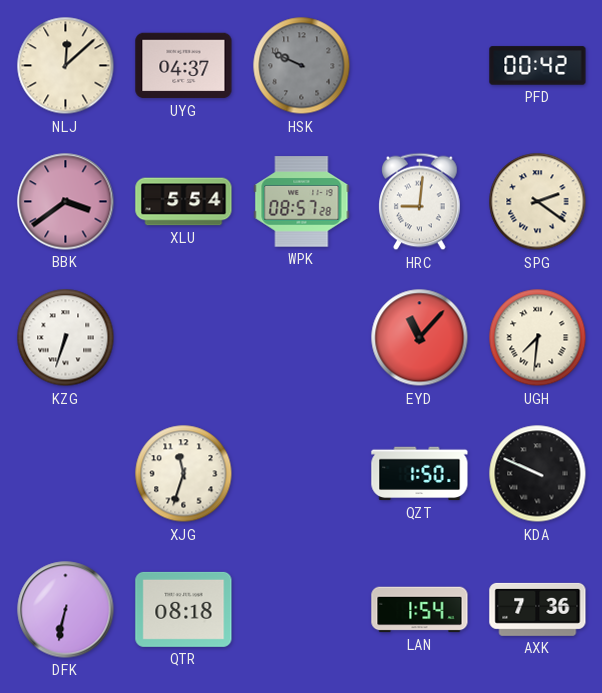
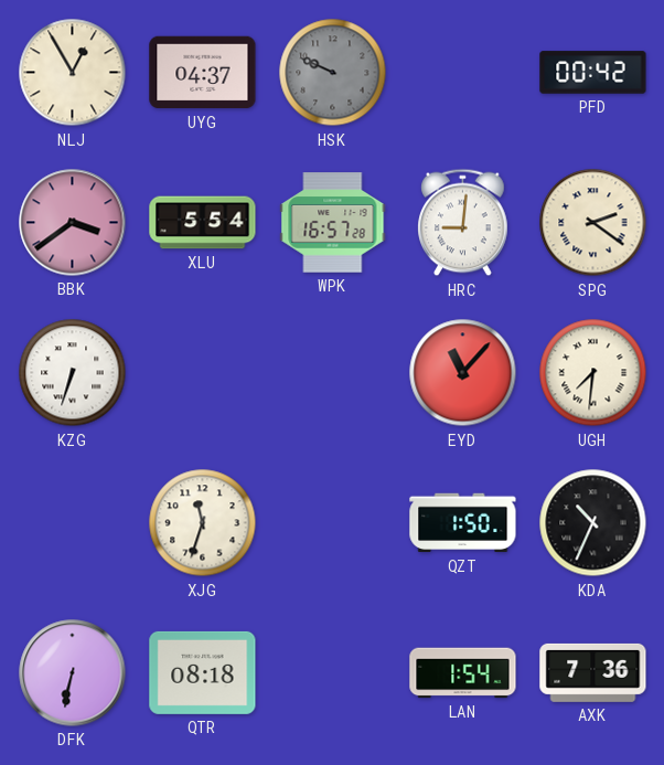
NLJ: 12:08 -> 12:55
WPK: 08:57 -> 16:57
KDA: 9:49 -> 10:34
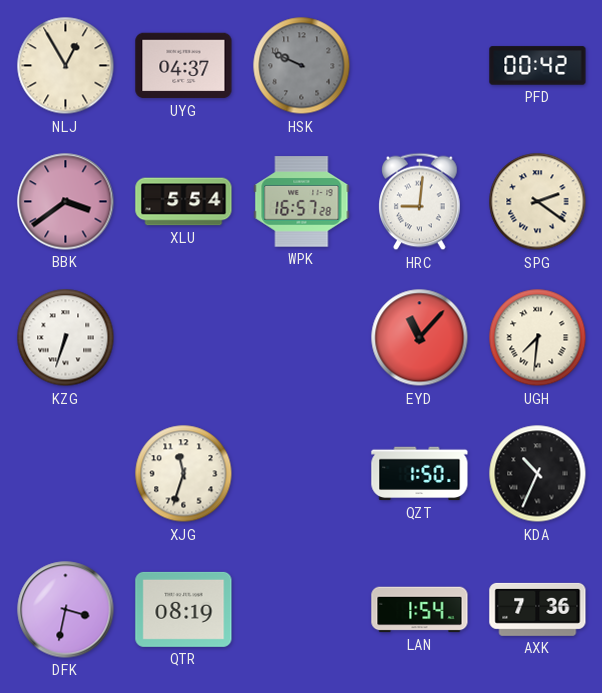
DFK: 6:32 -> 3:32
QTR: 08:18 -> 08:19
